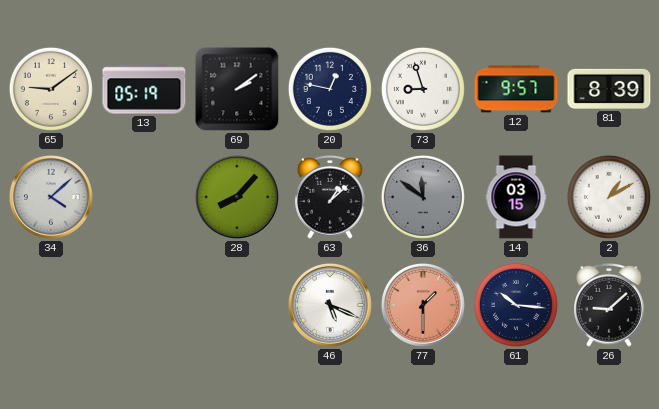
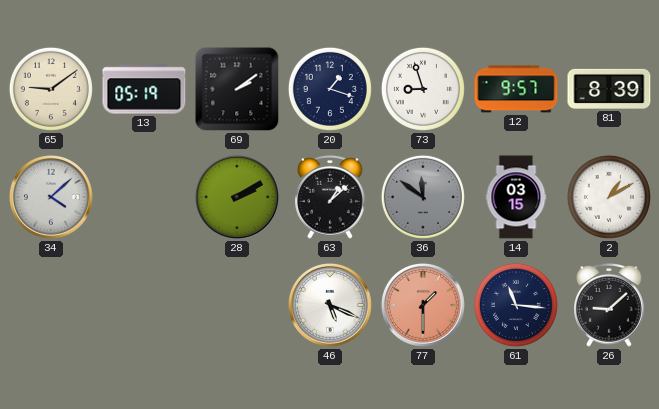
20: 12:47 -> 1:18
28: 8:07 -> 2:10
61: 10:16 -> 11:16
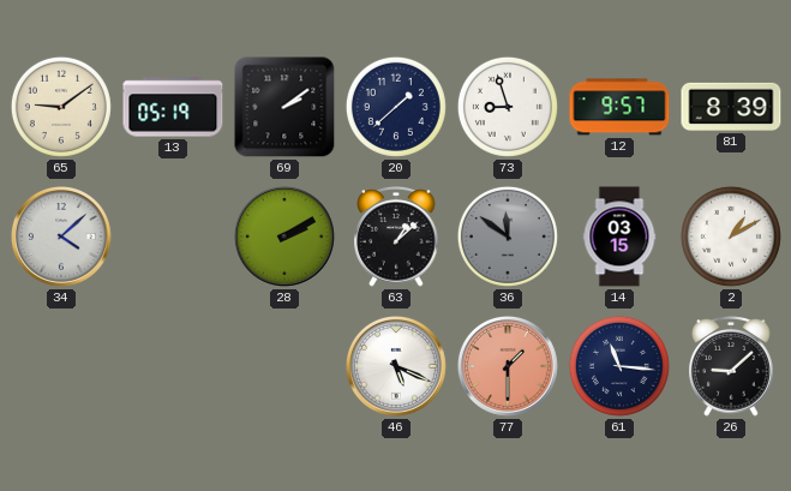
20: 1:18 -> 1:38
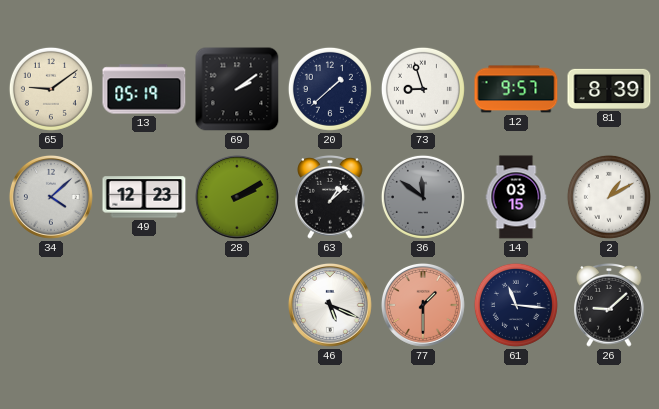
49: none -> 12:23
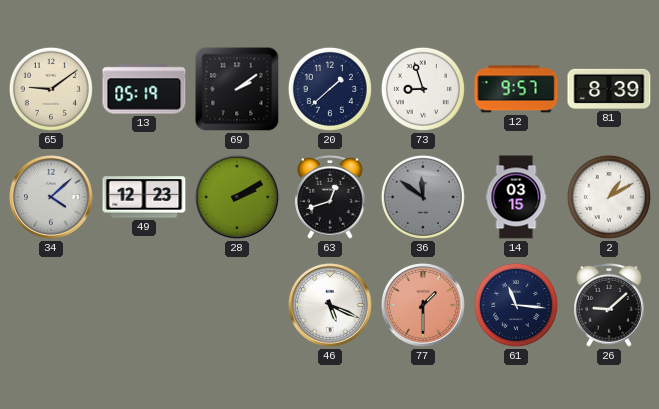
63: 1:08 -> 12:42
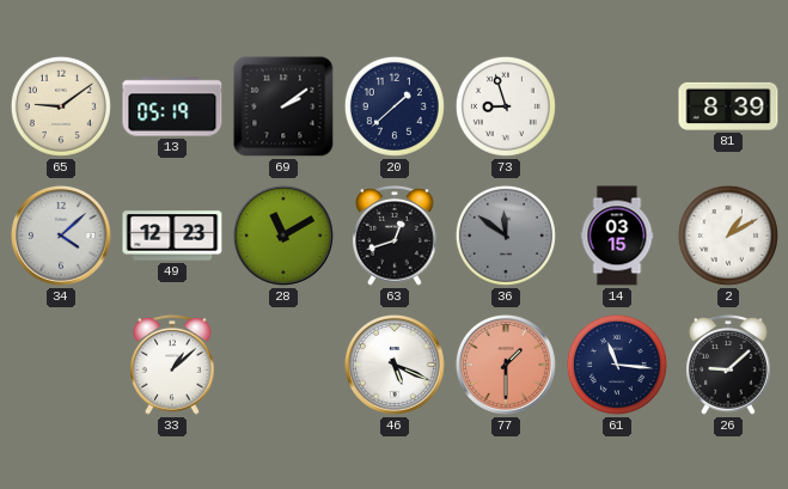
12: 9:57 -> none
28: 2:10 -> 11:10
33: none -> 1:08
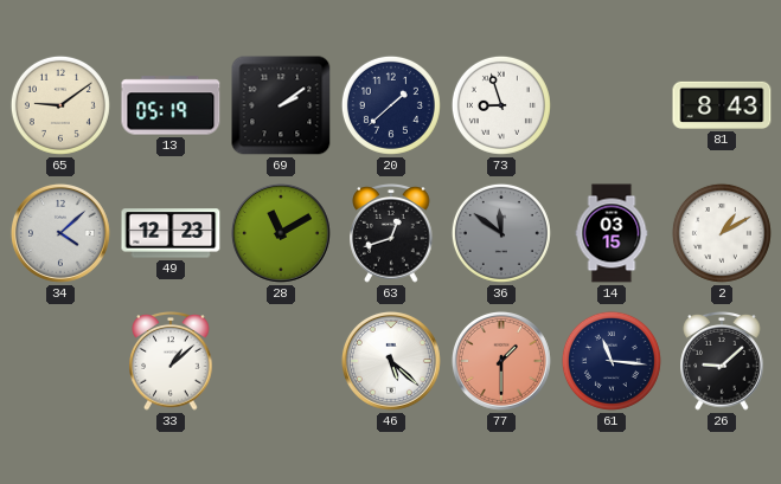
81: 8:39 -> 8:43
46: 5:19 -> 5:22
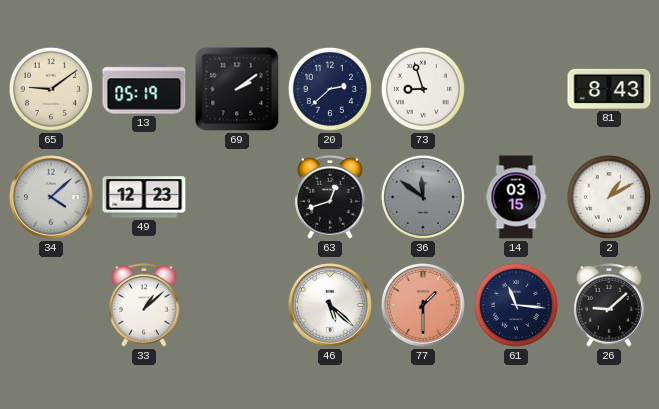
20: 1:38 -> 2:38
28: 11:10 -> none
